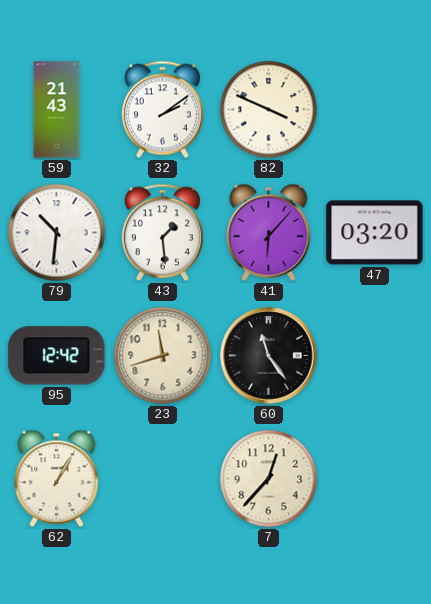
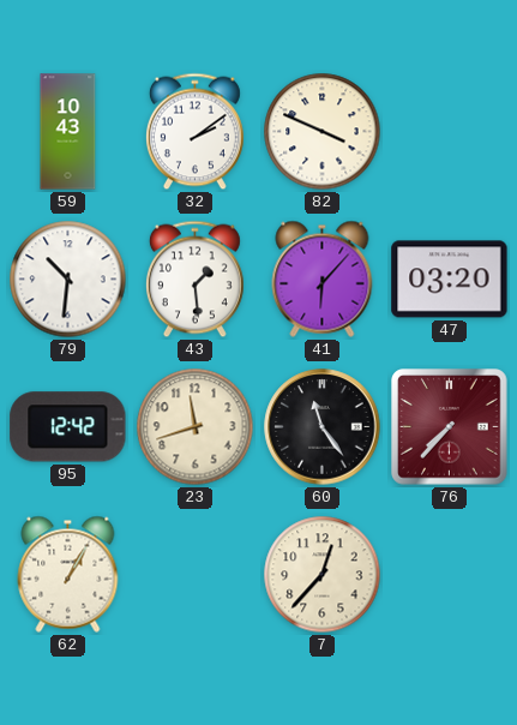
59: 21:43 -> 10:43
76: none -> 7:37
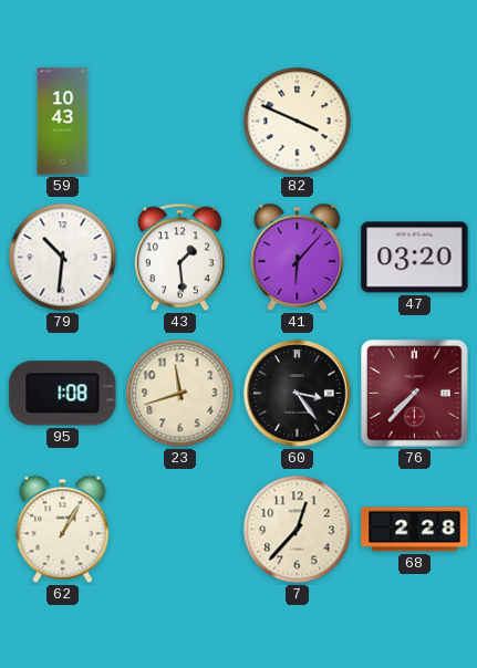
32: 2:09 -> none
95: 12:42 -> 1:08
60: 11:24 -> 3:24
68: none -> 2:28
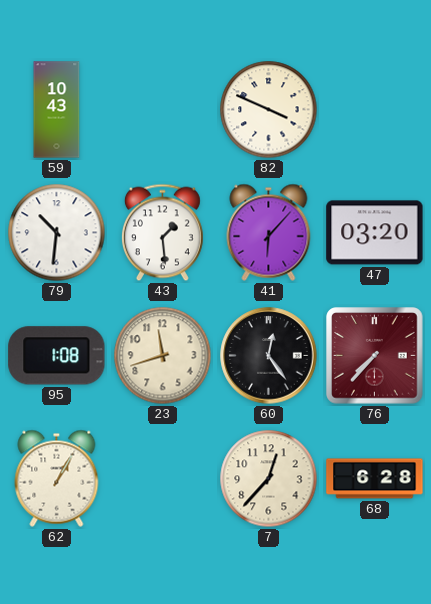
60: 3:24 -> 12:24
68: 2:28 -> 6:28
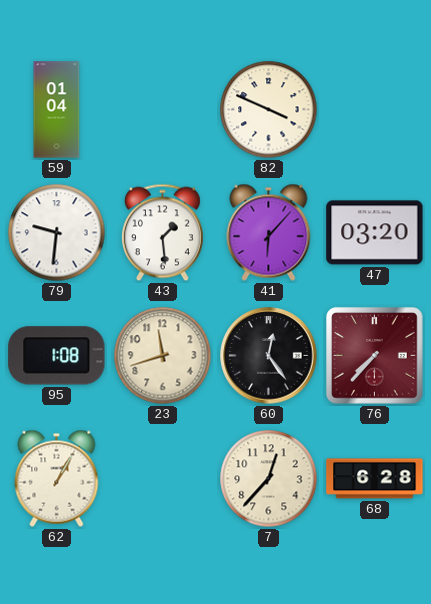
59: 10:43 -> 01:04
79: 10:31 -> 9:31
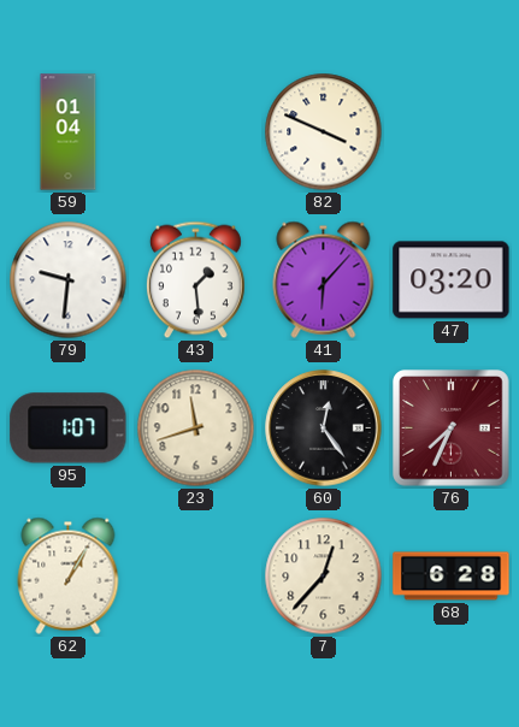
95: 1:08 -> 1:07
76: 7:37 -> 7:34
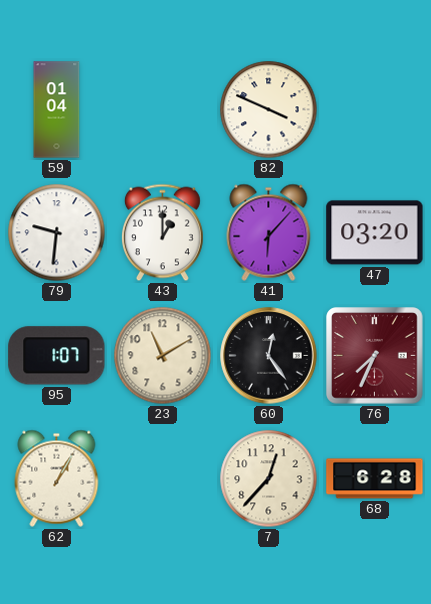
43: 1:29 -> 1:00
23: 11:42 -> 11:10
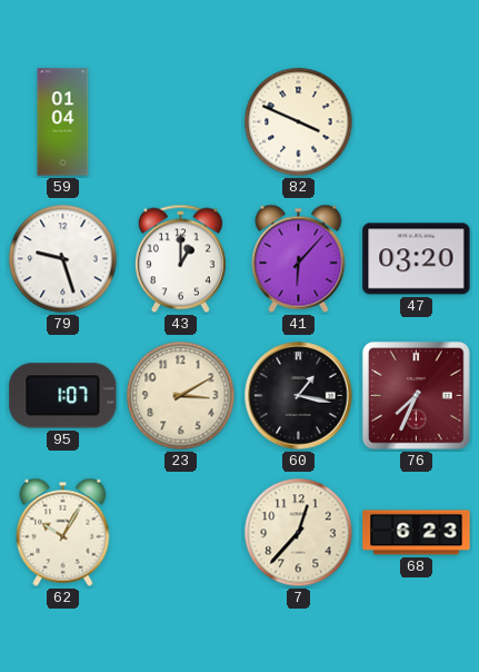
79: 9:31 -> 9:27
23: 11:10 -> 3:10
60: 12:24 -> 1:17
62: 1:05 -> 10:05
68: 6:28 -> 6:23
